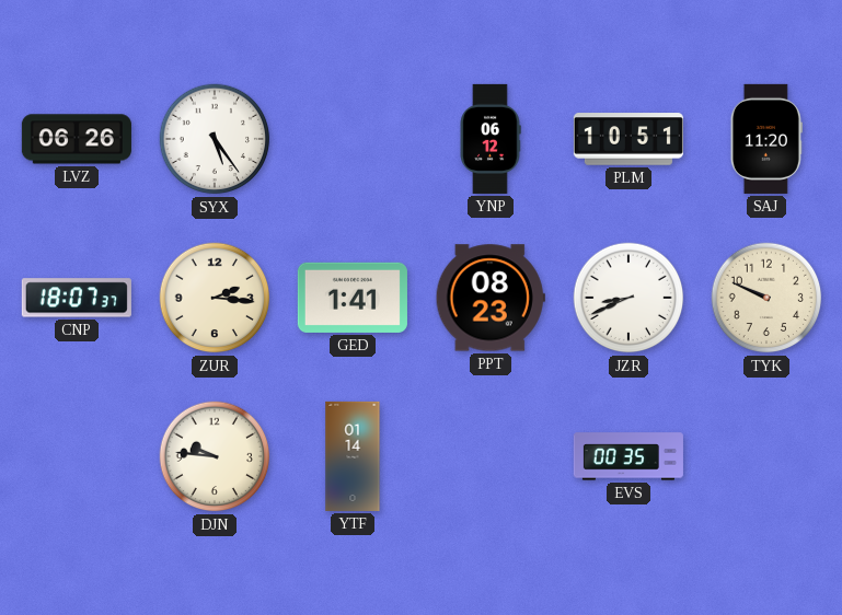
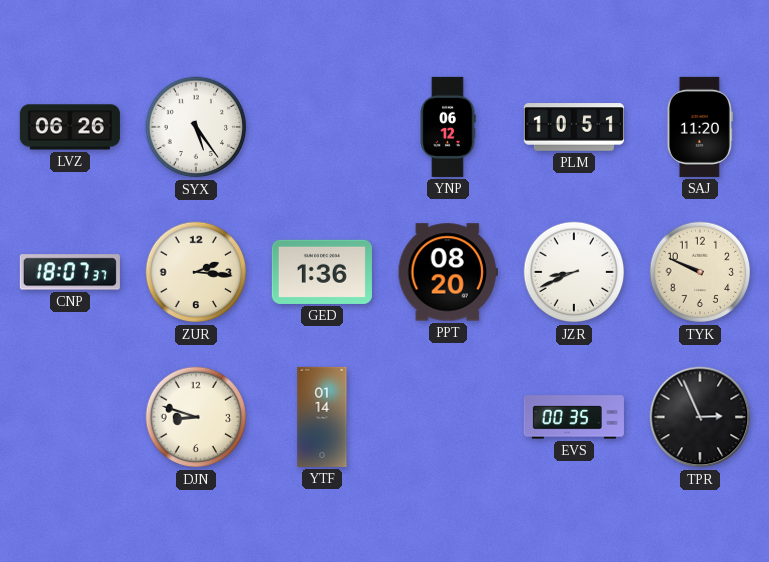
GED: 1:41 -> 1:36
PPT: 08:23 -> 08:20
DJN: 9:46 -> 8:48
TPR: none -> 2:56
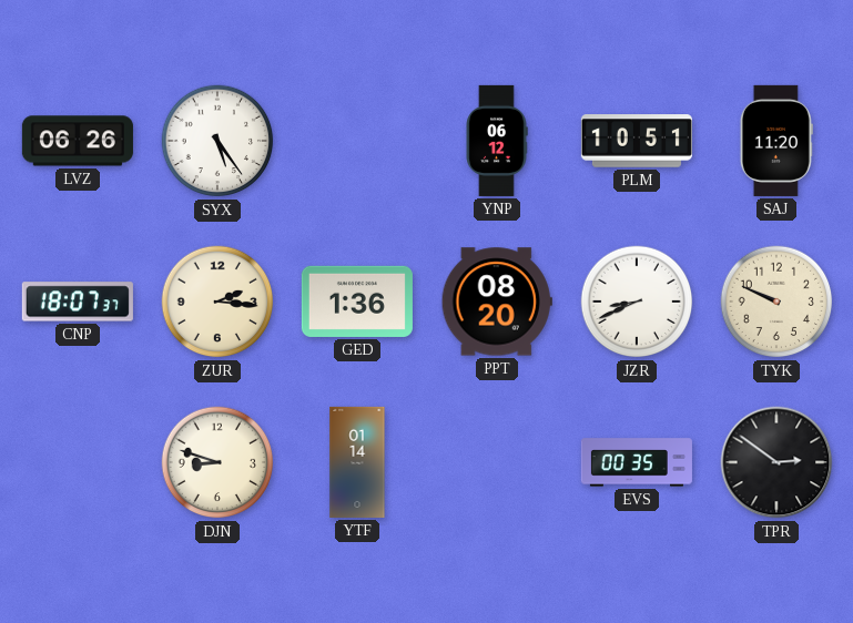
TPR: 2:56 -> 2:51
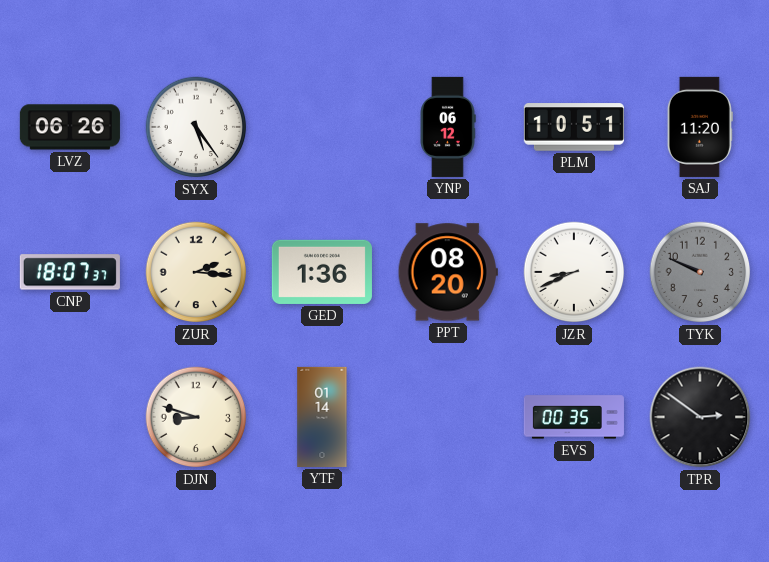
TYK dial: cream -> grey
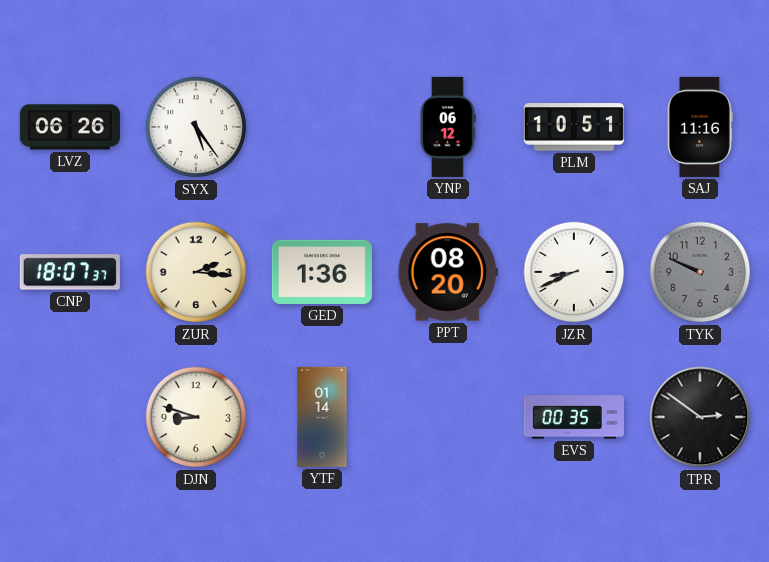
SAJ: 11:20 -> 11:16
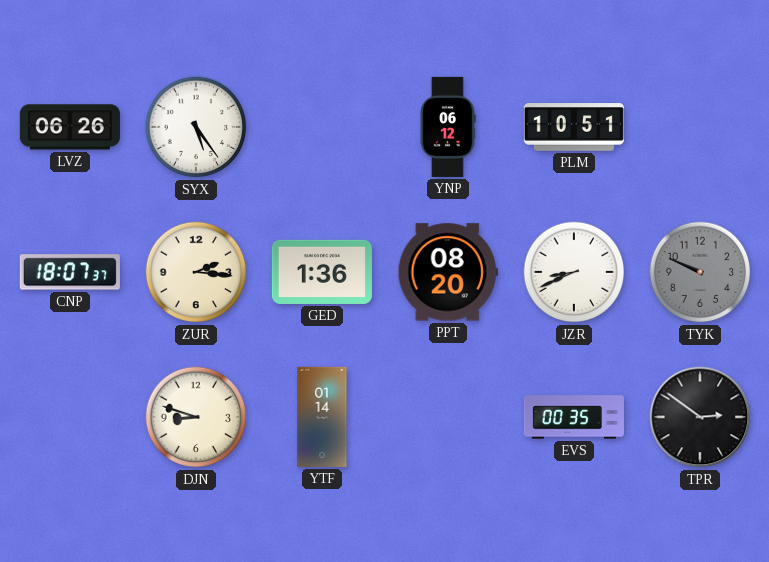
SAJ: 11:16 -> none
